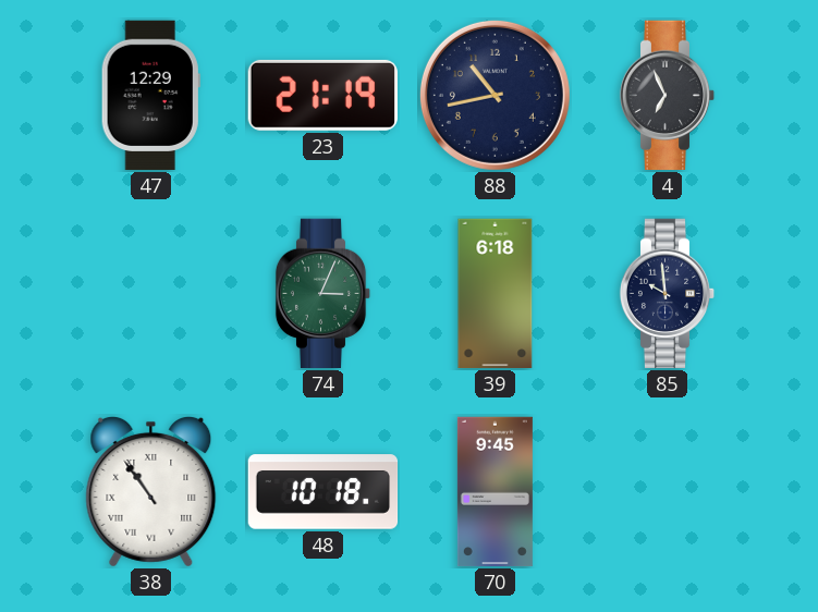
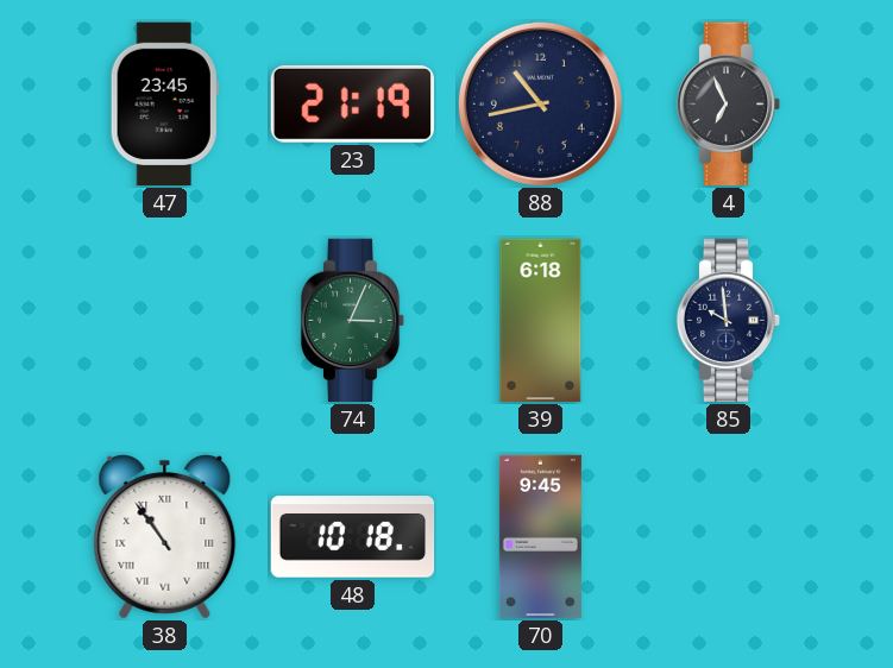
47: 12:29 -> 23:45
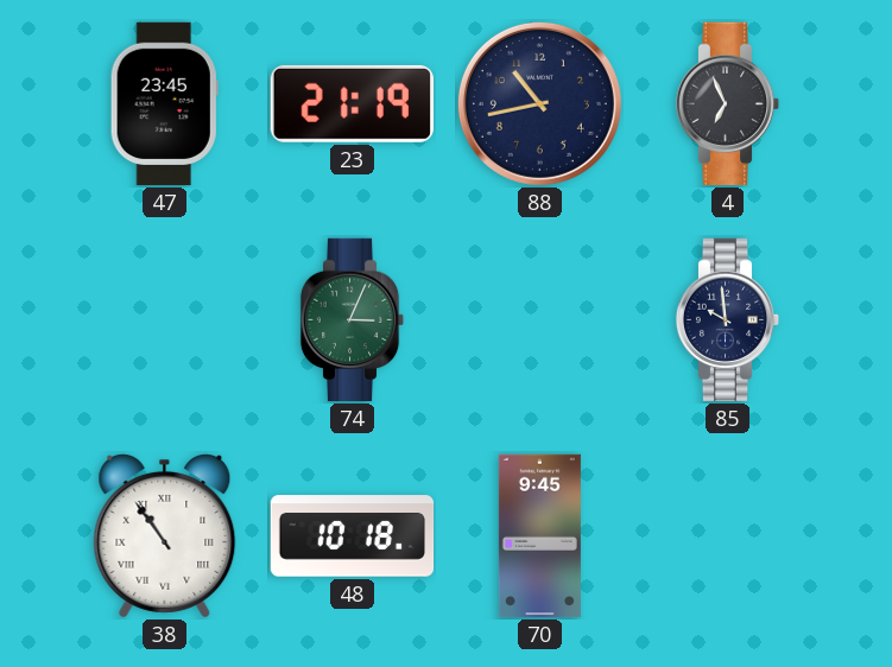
39: 6:18 -> none
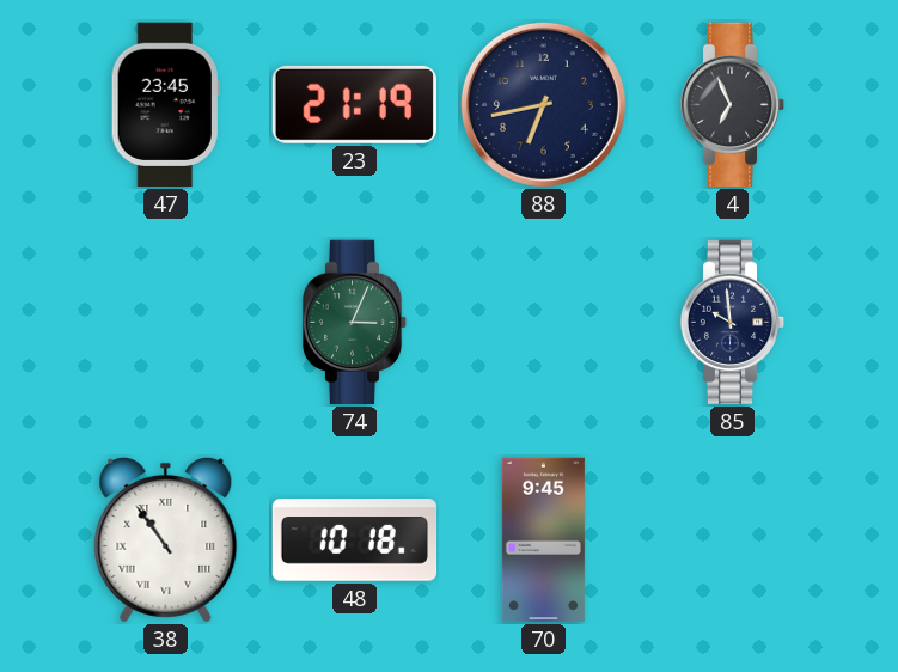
88: 10:43 -> 6:43
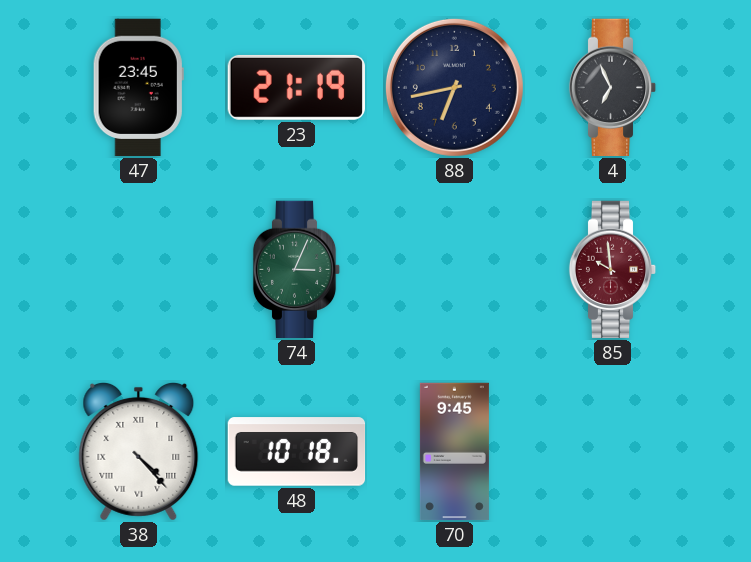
85 dial: navy -> burgundy
38: 10:54 -> 4:23
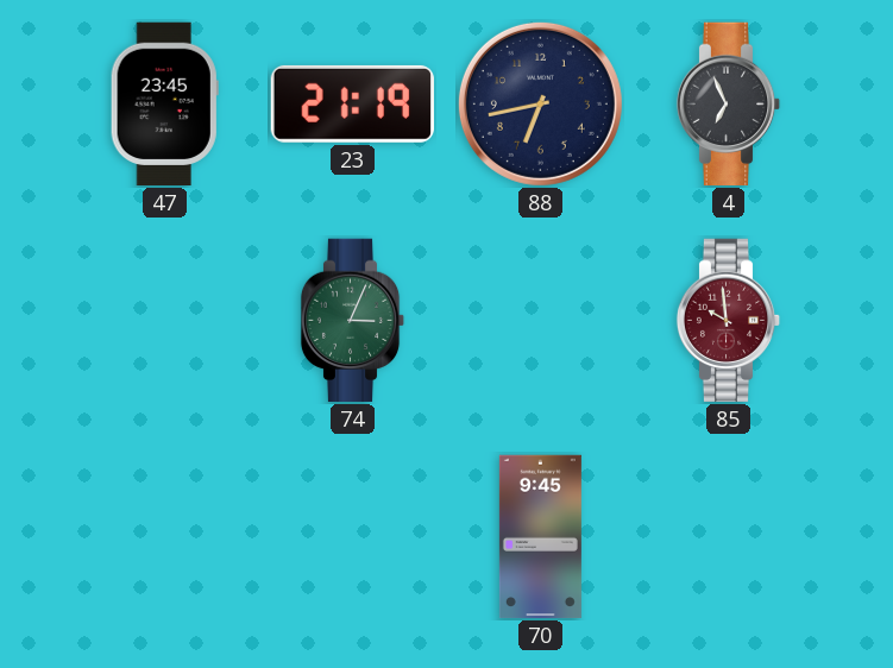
38: 4:23 -> none
48: 10:18 -> none
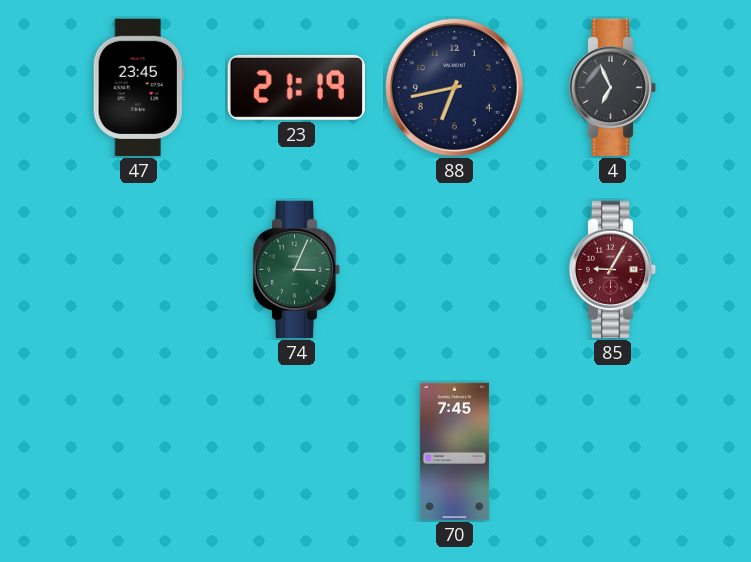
85: 9:59 -> 9:05
70: 9:45 -> 7:45
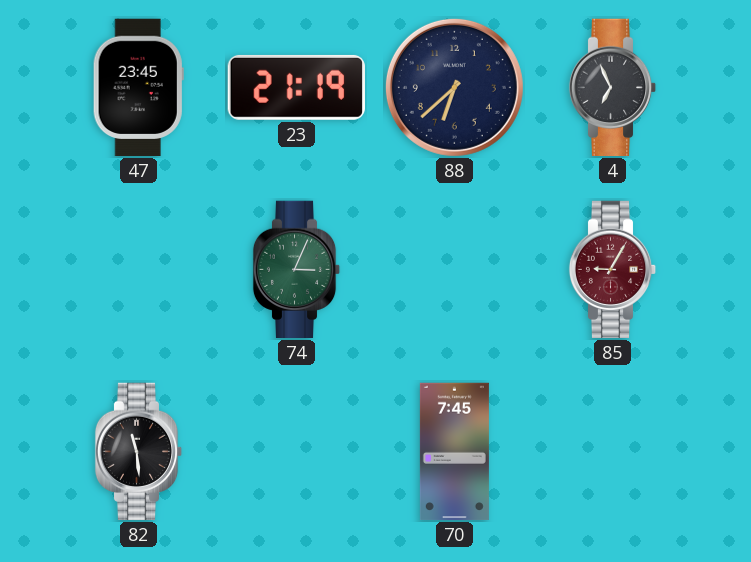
88: 6:43 -> 6:38
82: none -> 11:29
